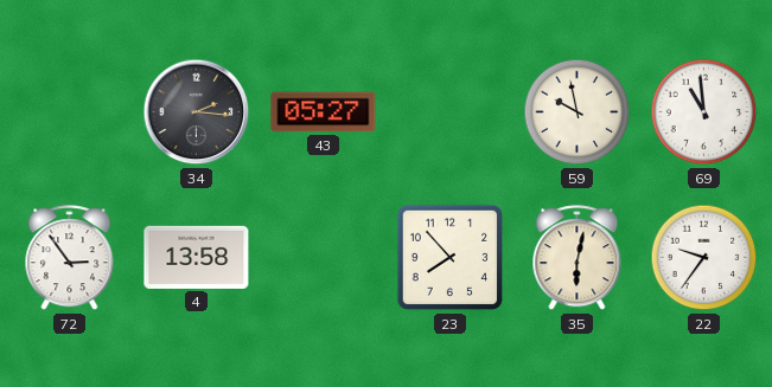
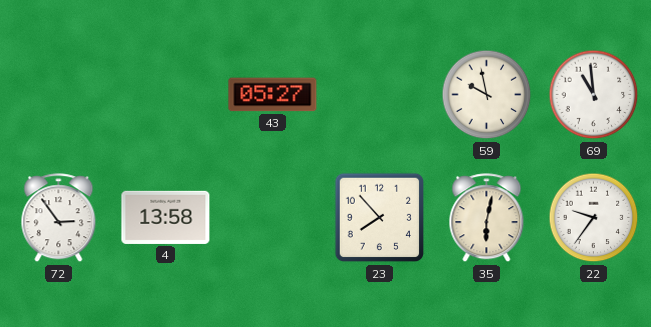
34: 2:16 -> none
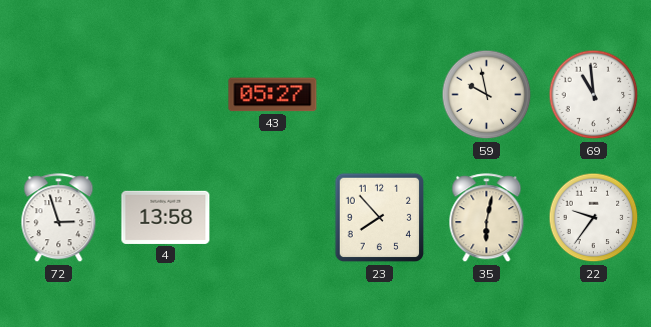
72: 2:54 -> 2:57
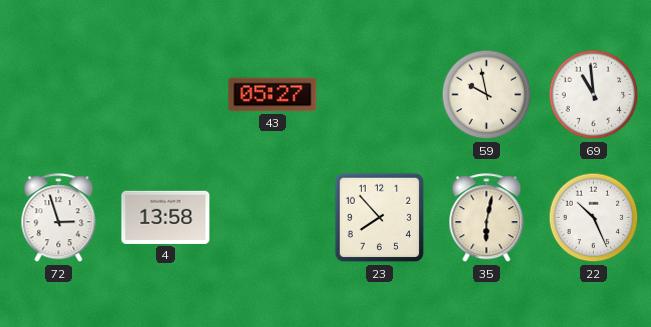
22: 9:36 -> 10:26
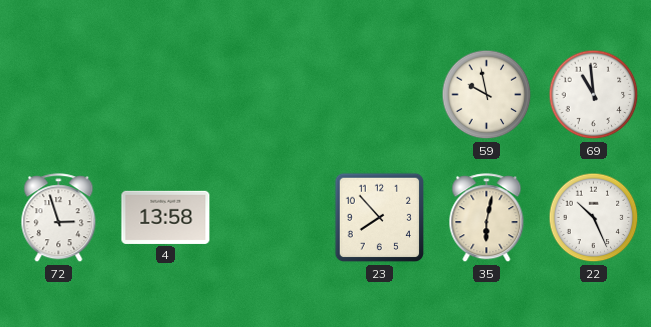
43: 05:27 -> none
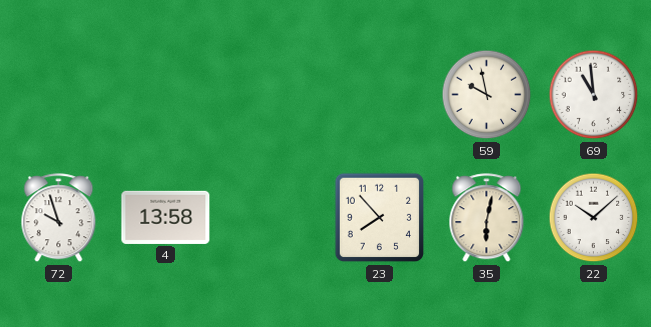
72: 2:57 -> 9:57
22: 10:26 -> 10:08
